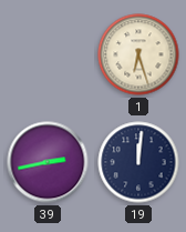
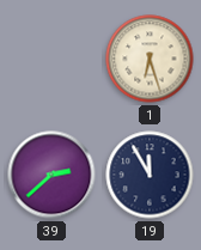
39: 2:43 -> 2:38
19: 12:01 -> 11:55
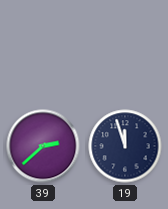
1: 6:27 -> none
19: 11:55 -> 11:57
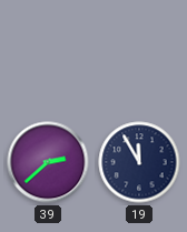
19: 11:57 -> 11:55
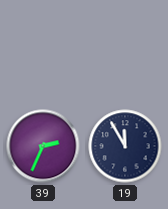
39: 2:38 -> 2:34
